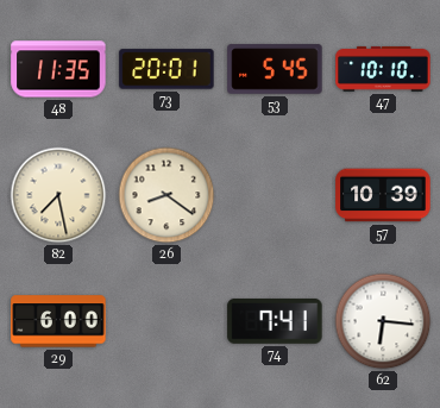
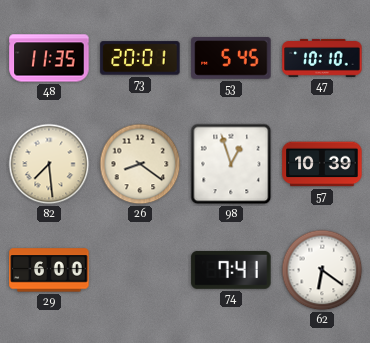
82: 7:28 -> 7:29
98: none -> 12:57
62: 6:16 -> 6:21
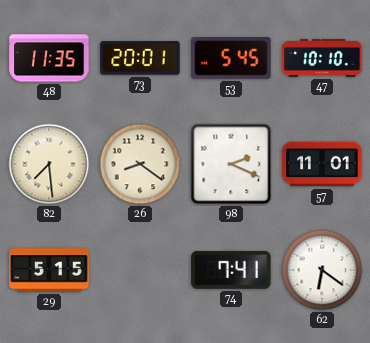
98: 12:57 -> 2:19
57: 10:39 -> 11:01
29: 6:00 -> 5:15
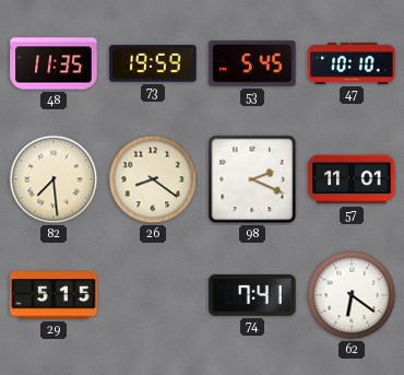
73: 20:01 -> 19:59
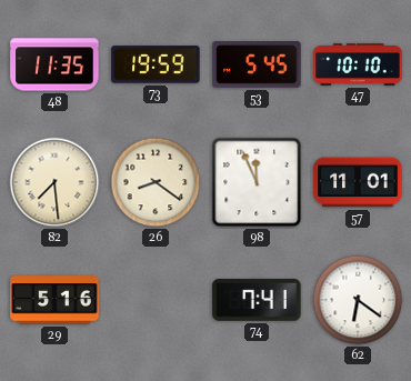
98: 2:19 -> 11:56
29: 5:15 -> 5:16
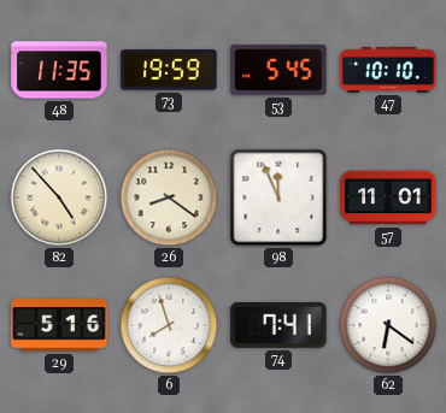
82: 7:29 -> 4:53
6: none -> 7:57
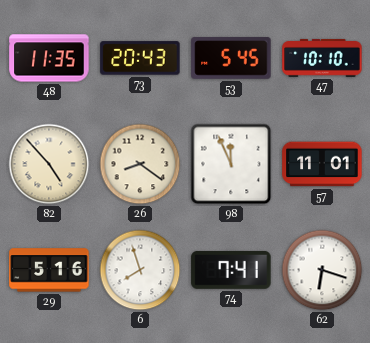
73: 19:59 -> 20:43
62: 6:21 -> 6:18
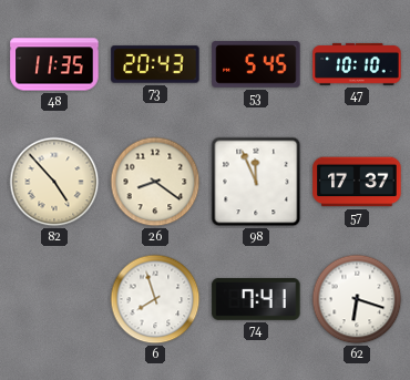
57: 11:01 -> 17:37
29: 5:16 -> none
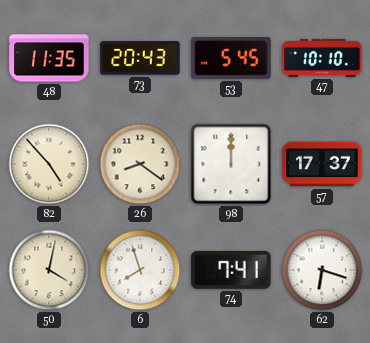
98: 11:56 -> 12:00
50: none -> 4:02
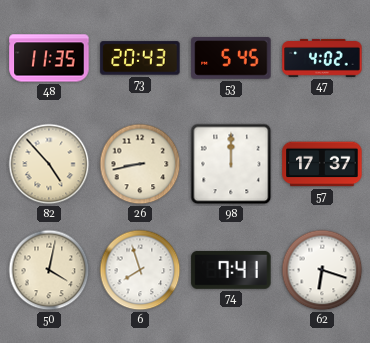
47: 10:10 -> 4:02
26: 8:21 -> 8:43
